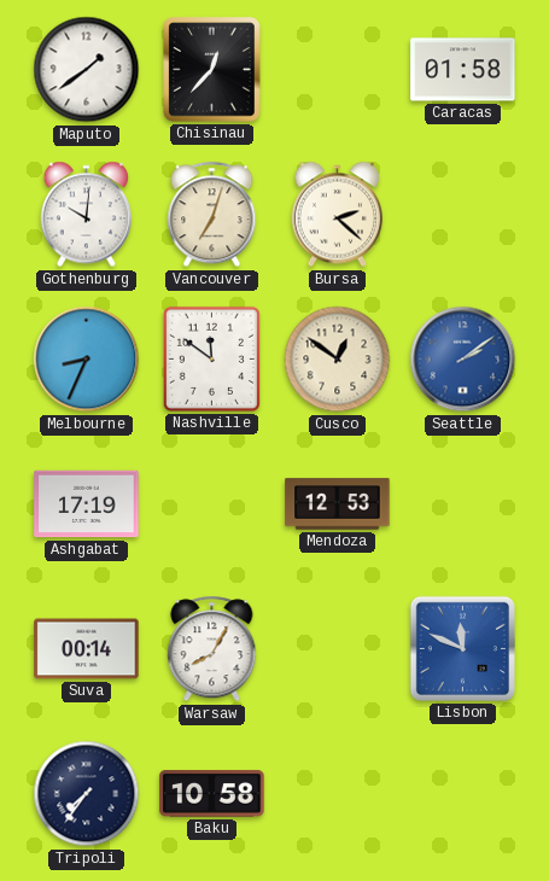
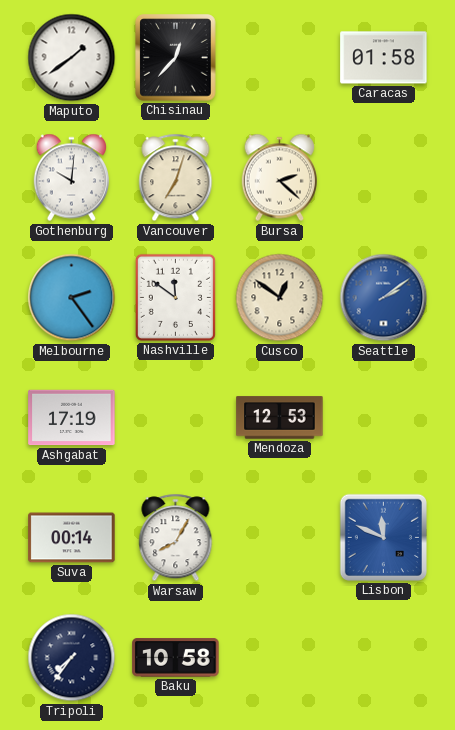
Melbourne: 8:34 -> 2:24
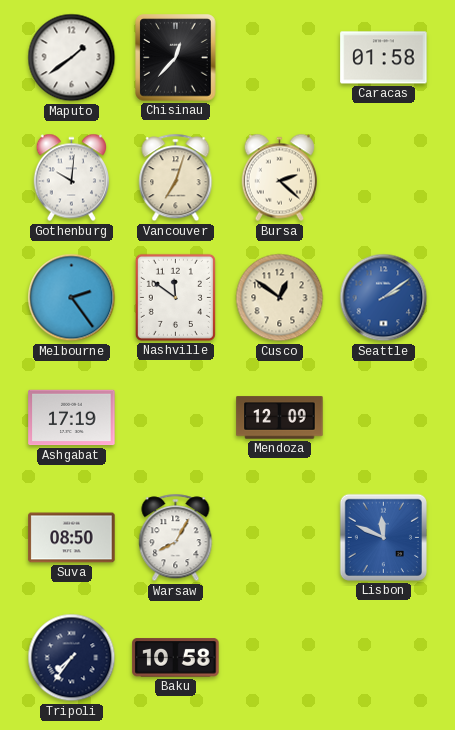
Mendoza: 12:53 -> 12:09
Suva: 00:14 -> 08:50
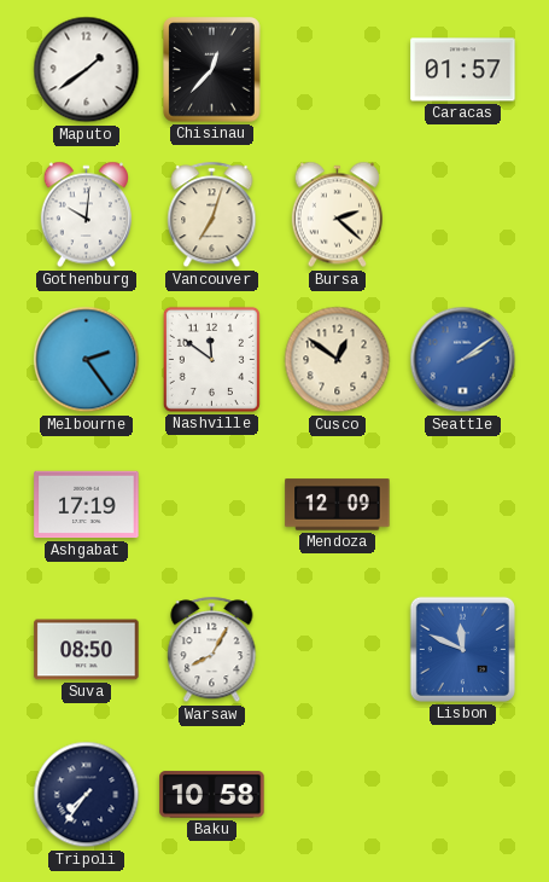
Caracas: 01:58 -> 01:57
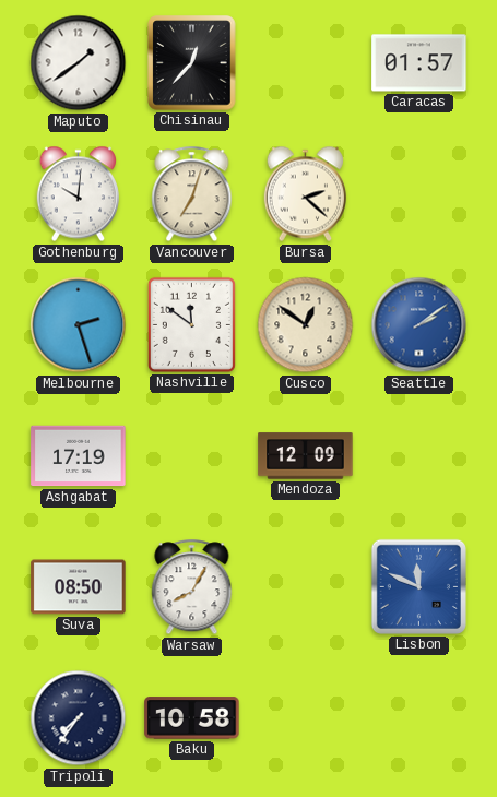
Melbourne: 2:24 -> 2:27
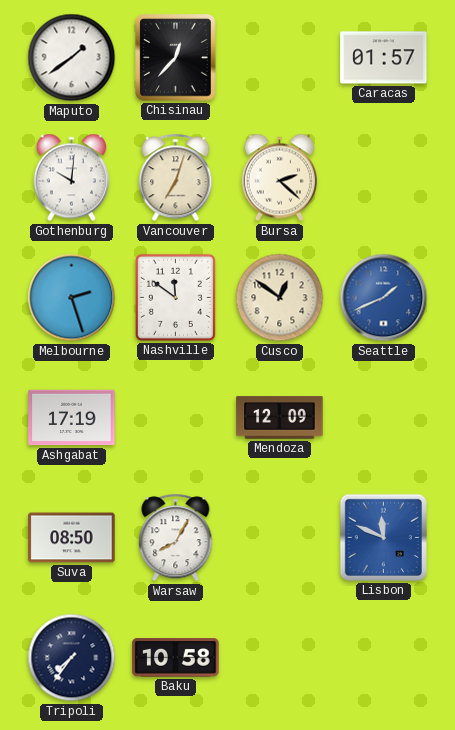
Seattle: 2:09 -> 1:41
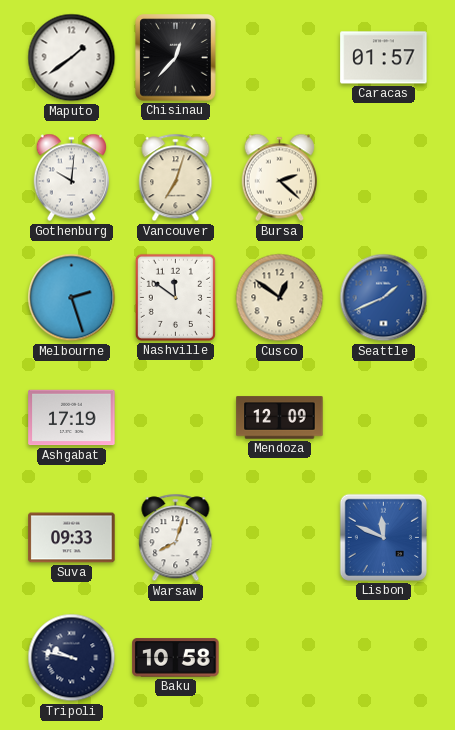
Suva: 08:50 -> 09:33
Warsaw: 8:05 -> 8:03
Tripoli: 7:36 -> 9:47
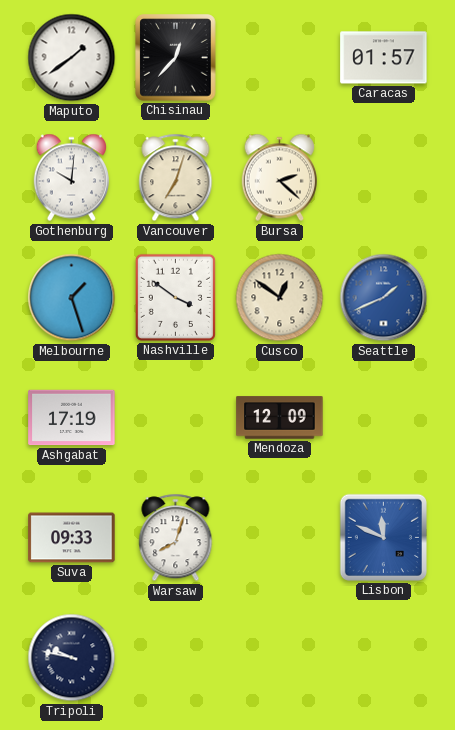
Melbourne: 2:27 -> 1:27
Nashville: 11:51 -> 3:51
Baku: 10:58 -> none
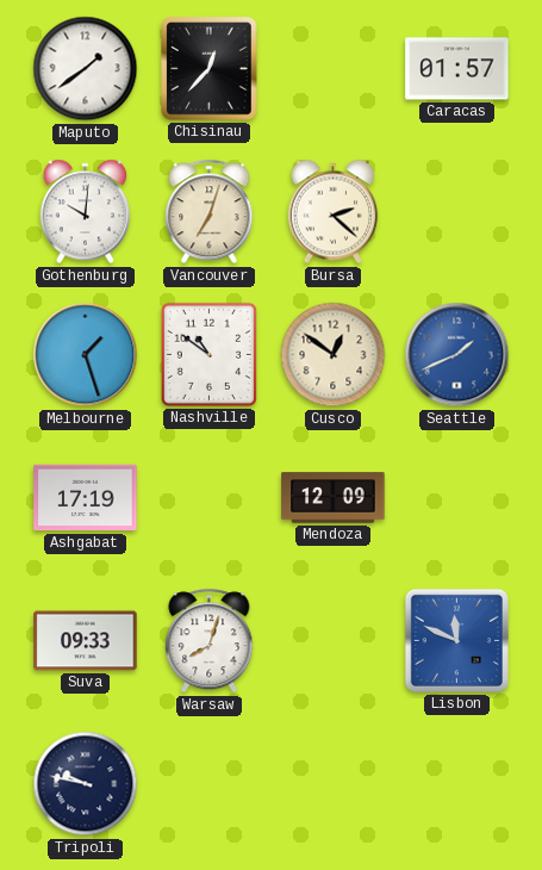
Nashville: 3:51 -> 10:51
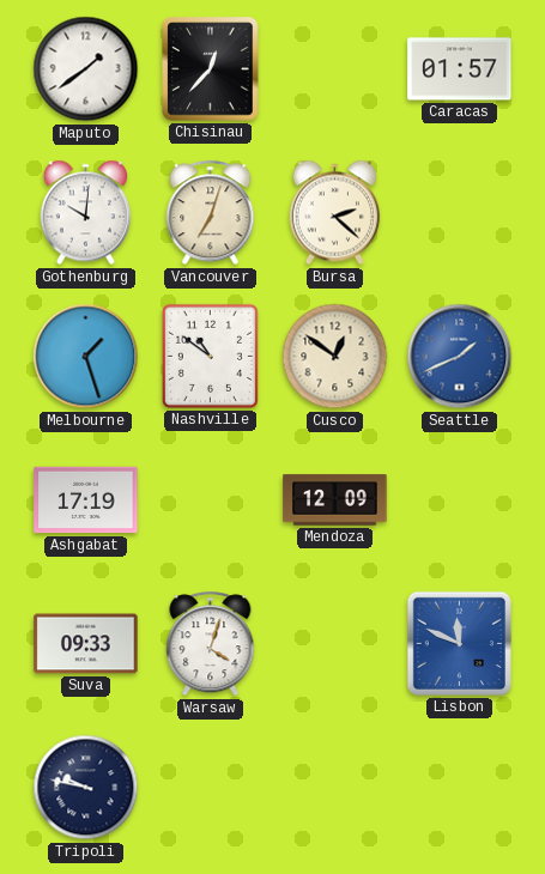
Warsaw: 8:03 -> 4:03
